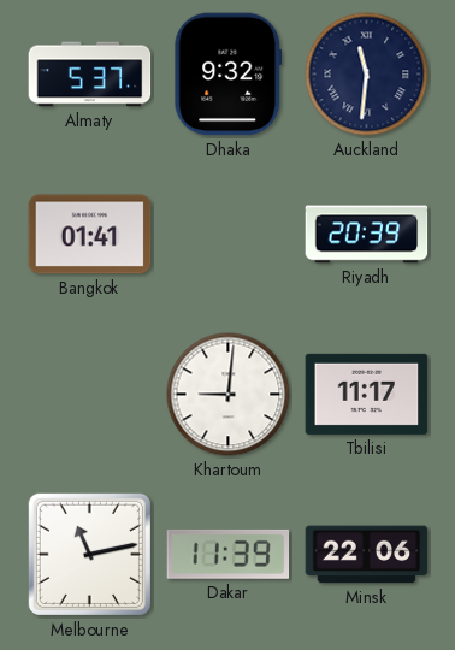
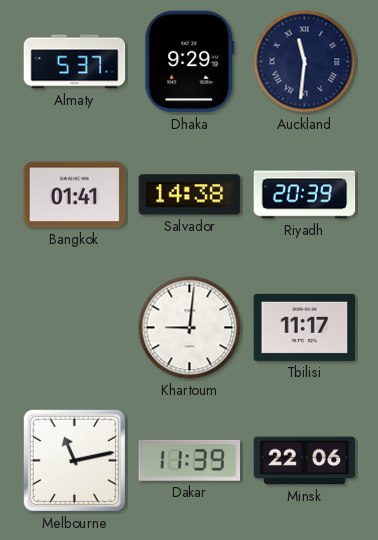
Dhaka: 9:32 -> 9:29
Salvador: none -> 14:38
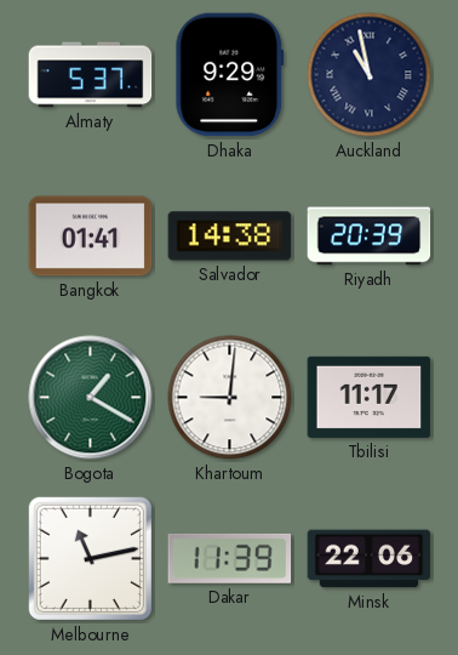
Auckland: 11:31 -> 10:58
Bogota: none -> 1:20
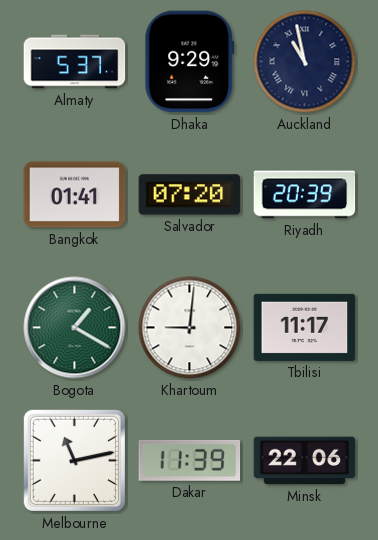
Salvador: 14:38 -> 07:20
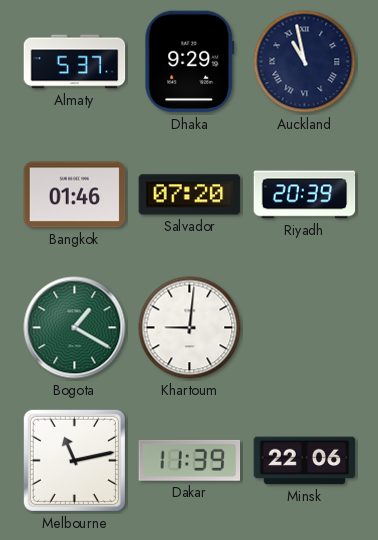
Bangkok: 01:41 -> 01:46
Tbilisi: 11:17 -> none
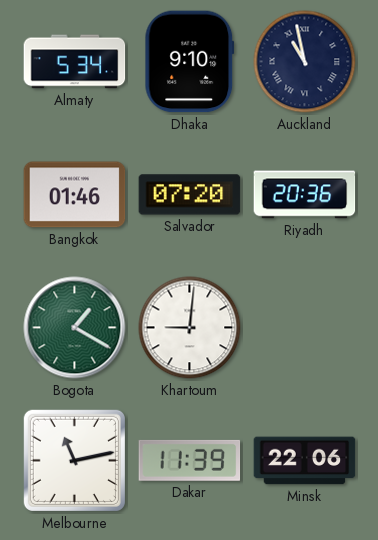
Almaty: 5:37 -> 5:34
Dhaka: 9:29 -> 9:10
Riyadh: 20:39 -> 20:36
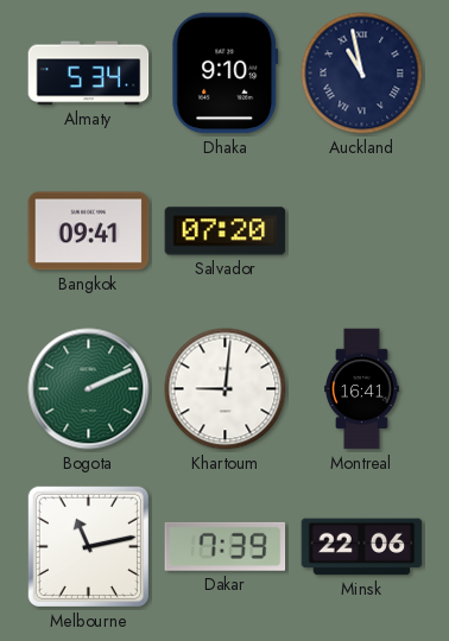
Bangkok: 01:46 -> 09:41
Riyadh: 20:36 -> none
Bogota: 1:20 -> 2:11
Montreal: none -> 16:41
Dakar: 11:39 -> 7:39
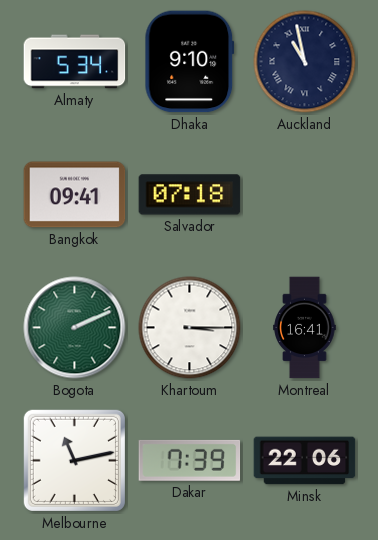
Salvador: 07:20 -> 07:18
Khartoum: 9:01 -> 3:15
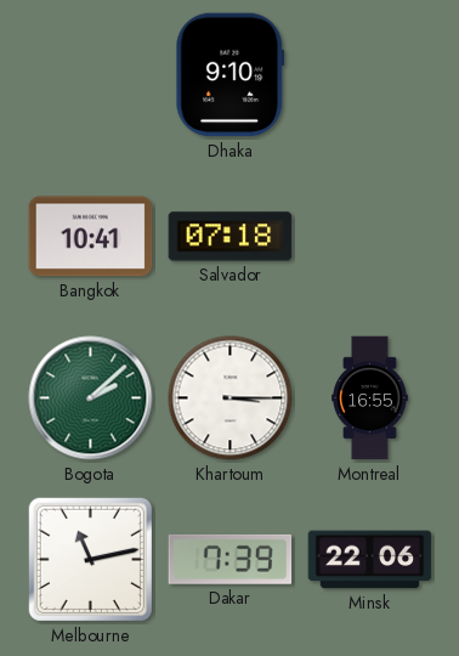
Almaty: 5:34 -> none
Auckland: 10:58 -> none
Bangkok: 09:41 -> 10:41
Bogota: 2:11 -> 2:08
Montreal: 16:41 -> 16:55
